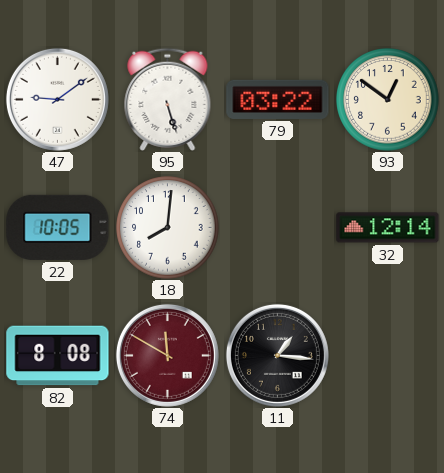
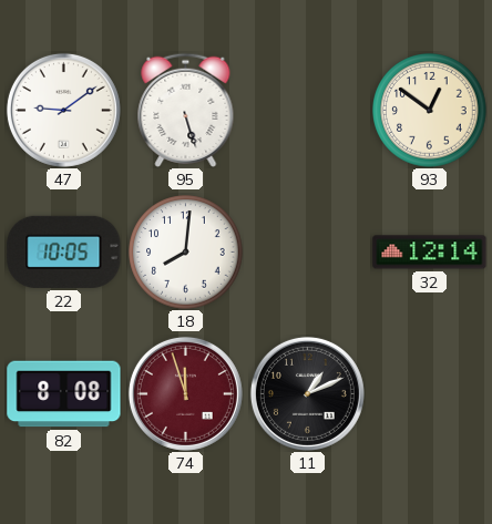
79: 03:22 -> none
74: 11:50 -> 11:57
11: 1:16 -> 1:11
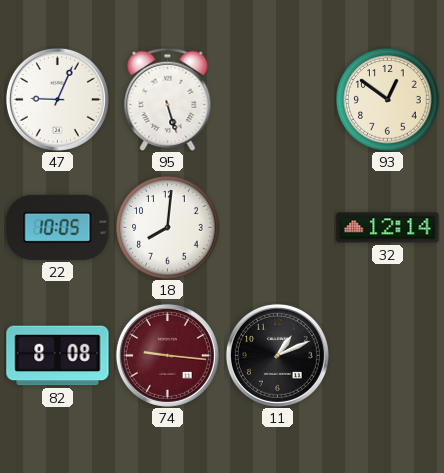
47: 9:09 -> 9:04
74: 11:57 -> 9:16
